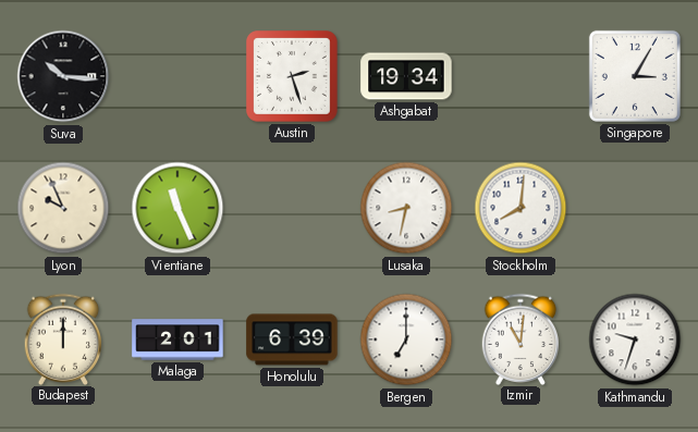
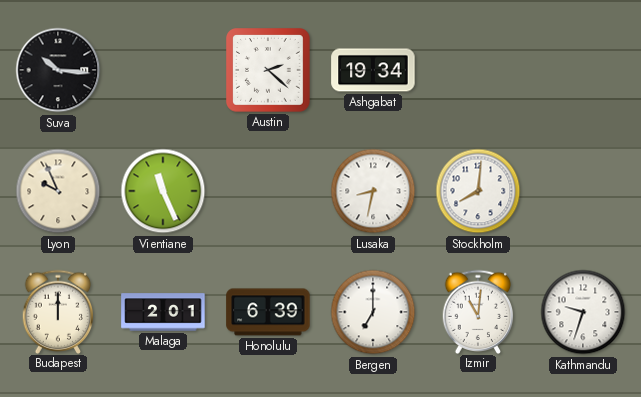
Austin: 2:27 -> 2:22
Singapore: 3:05 -> none
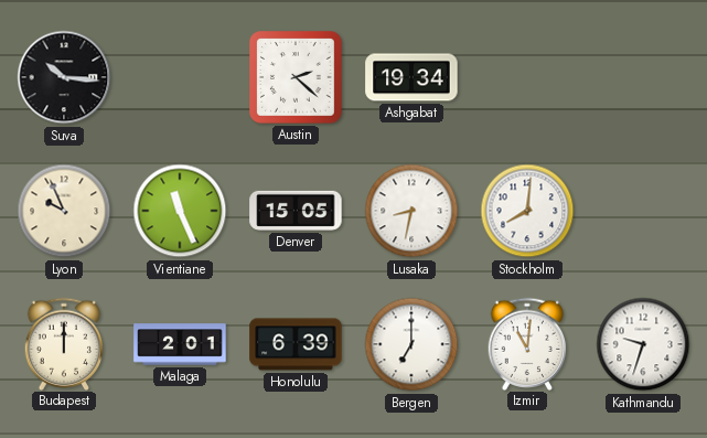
Denver: none -> 15:05
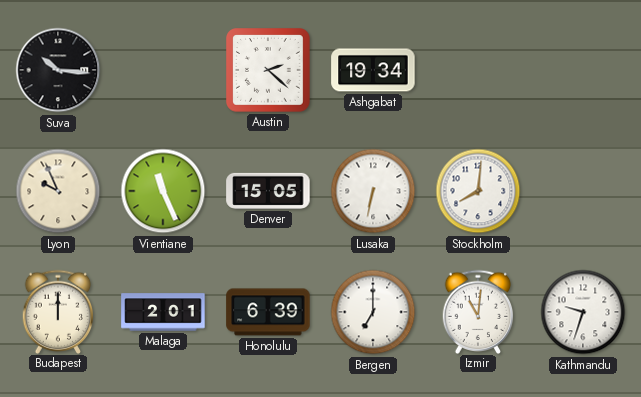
Lusaka: 8:32 -> 6:32
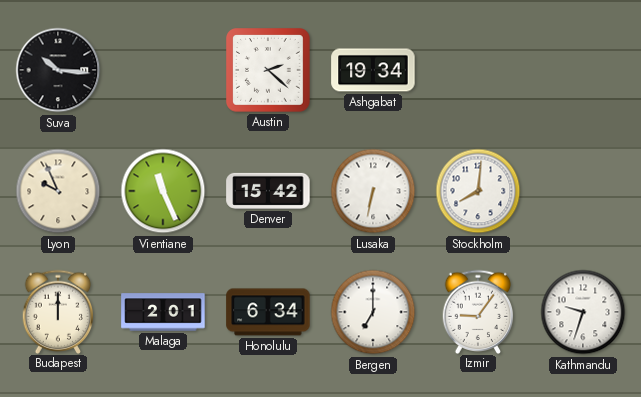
Denver: 15:05 -> 15:42
Honolulu: 6:39 -> 6:34
Izmir: 11:01 -> 9:06
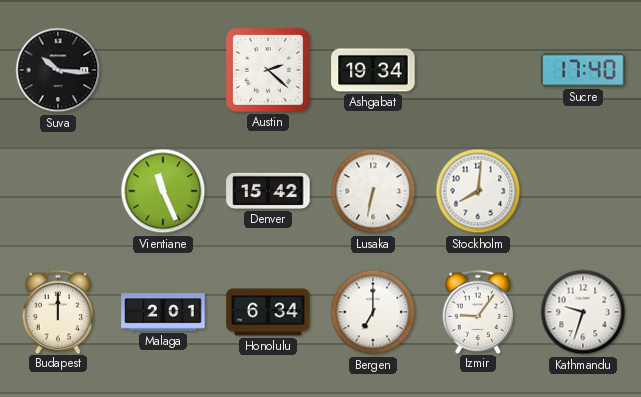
Sucre: none -> 17:40
Lyon: 9:56 -> none
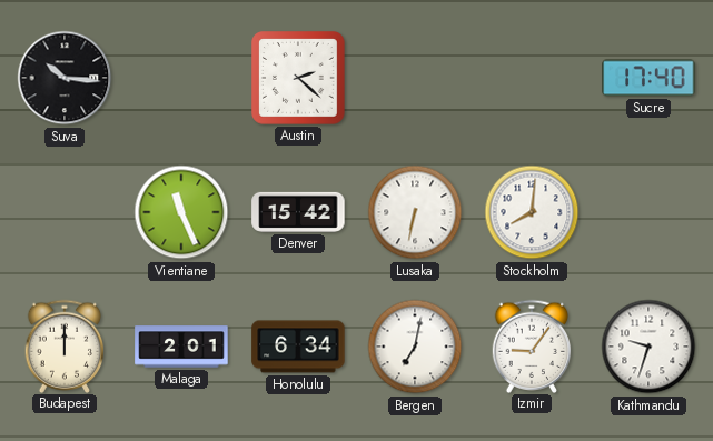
Ashgabat: 19:34 -> none
Bergen: 7:00 -> 7:02
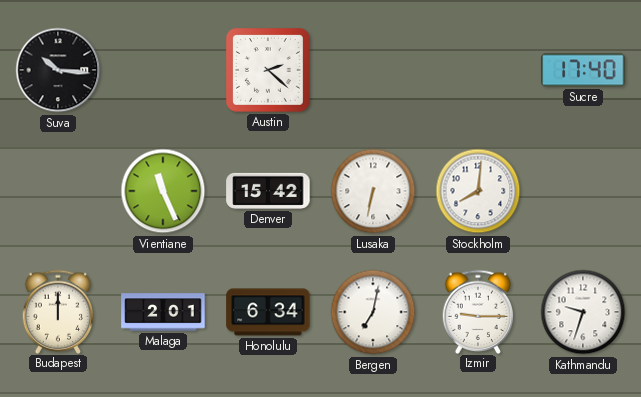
Izmir: 9:06 -> 9:15
